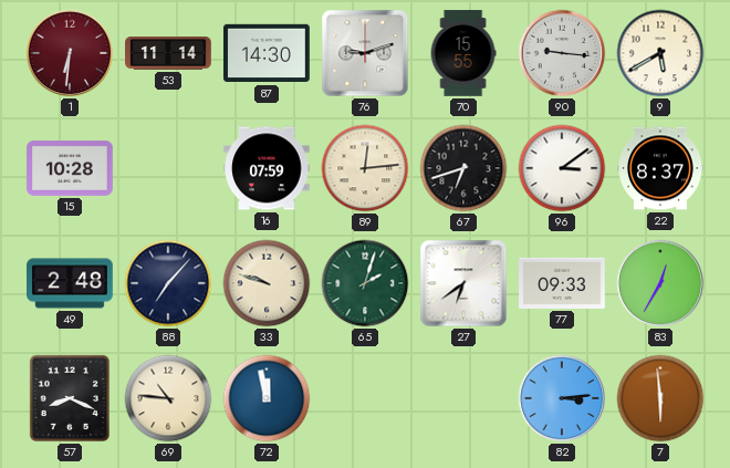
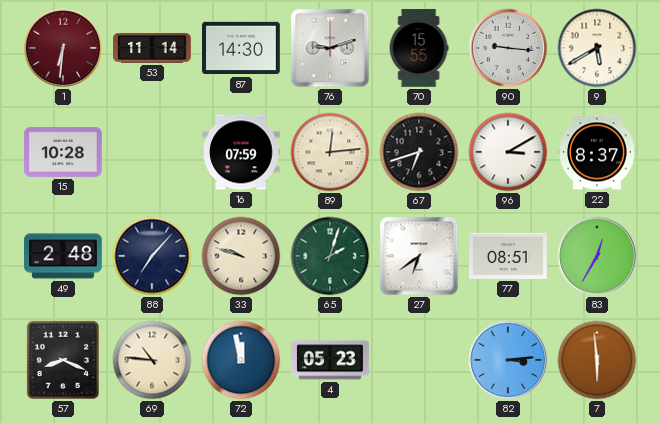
96: 3:09 -> 3:10
77: 09:33 -> 08:51
4: none -> 05:23
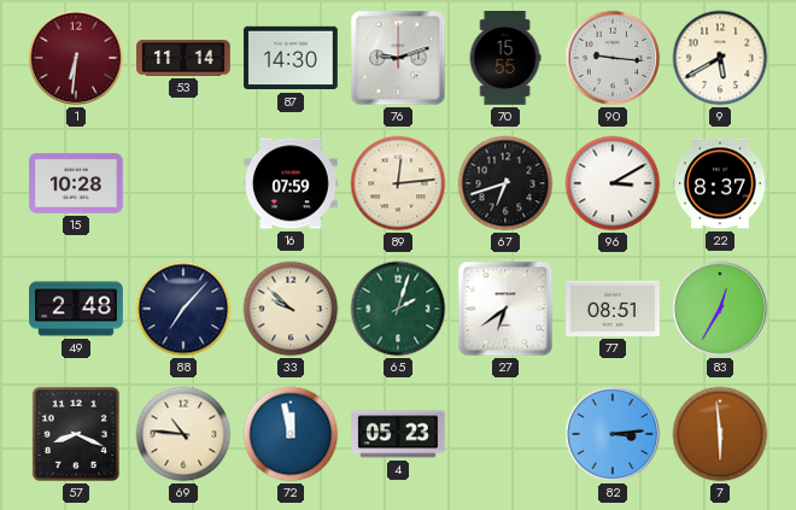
33: 9:48 -> 9:52
